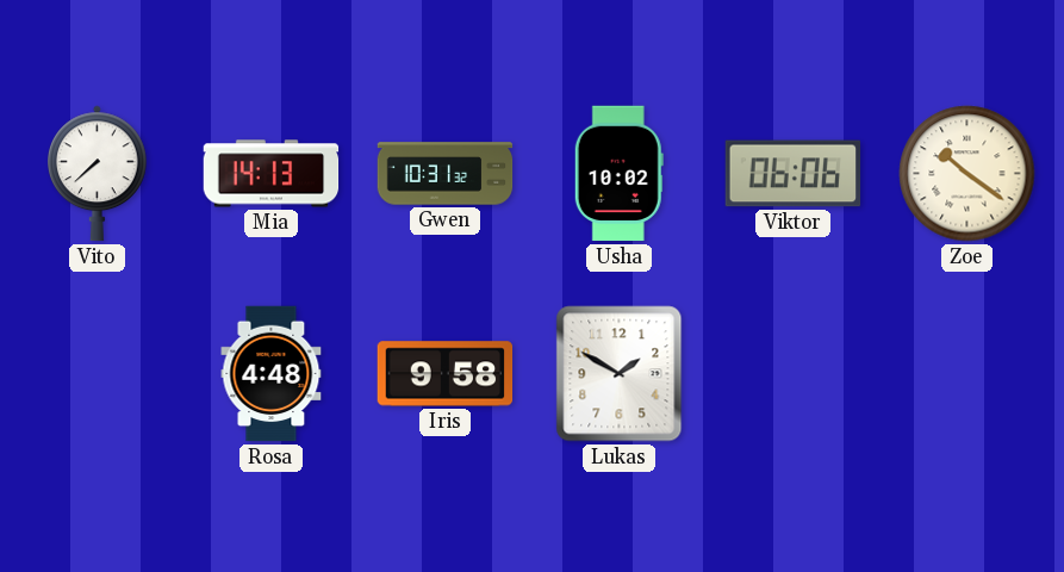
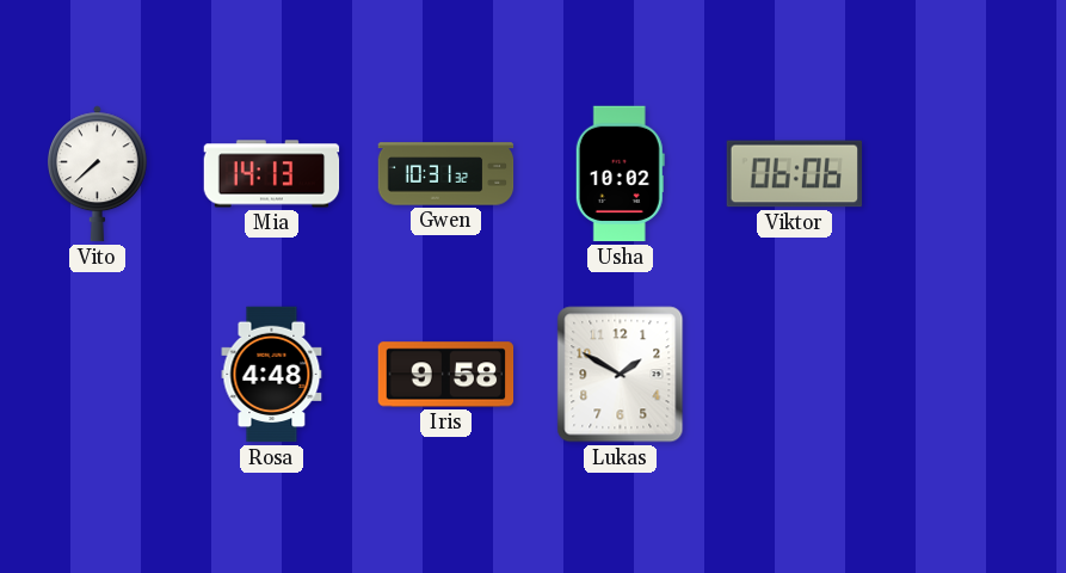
Zoe: 10:21 -> none
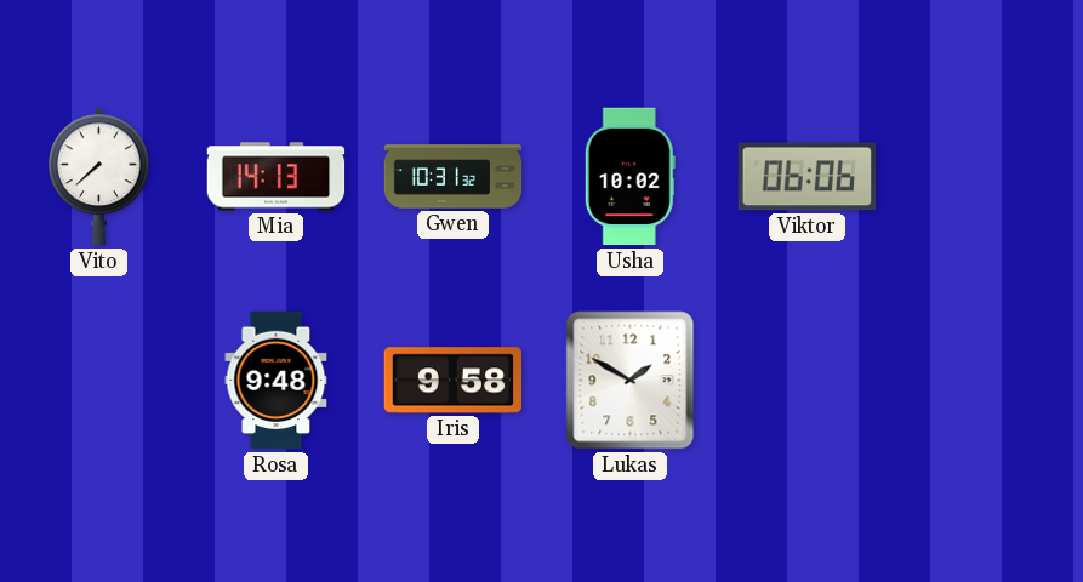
Rosa: 4:48 -> 9:48
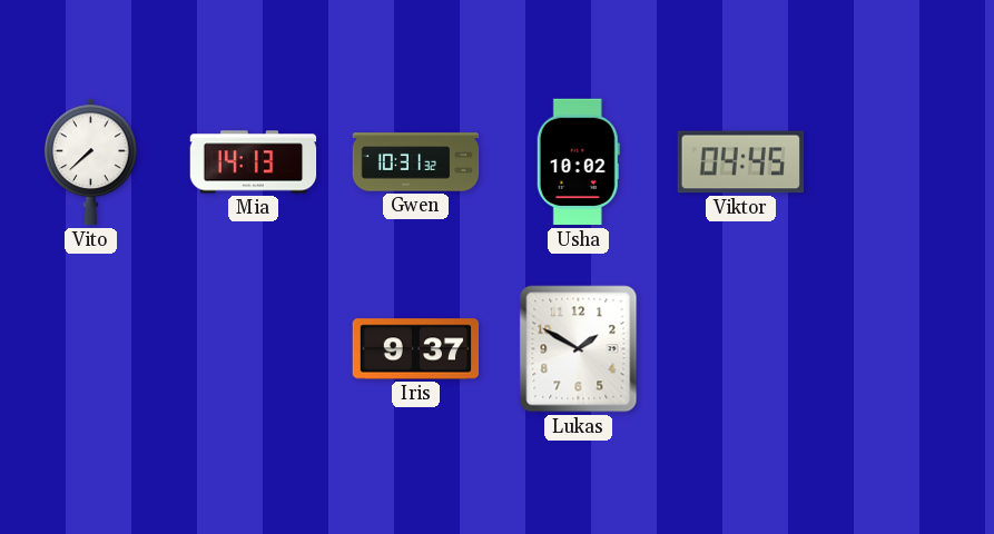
Viktor: 06:06 -> 04:45
Rosa: 9:48 -> none
Iris: 9:58 -> 9:37
